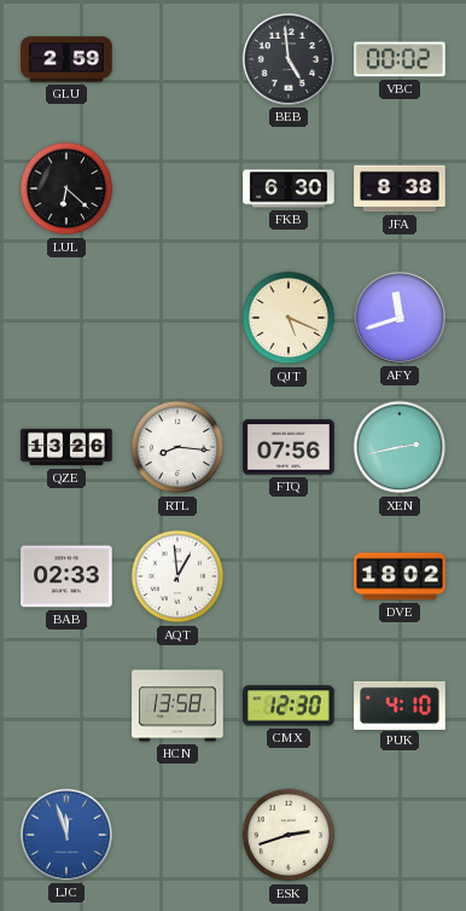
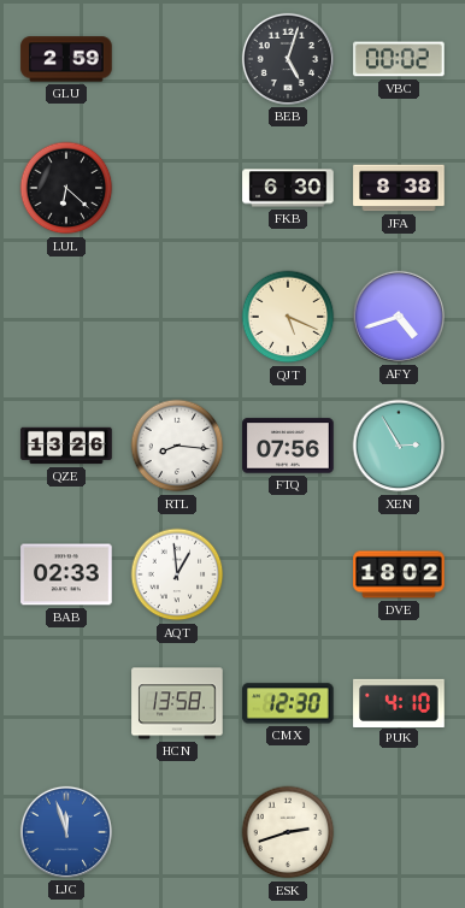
BEB: 4:59 -> 5:03
AFY: 11:42 -> 4:42
XEN: 2:43 -> 2:55
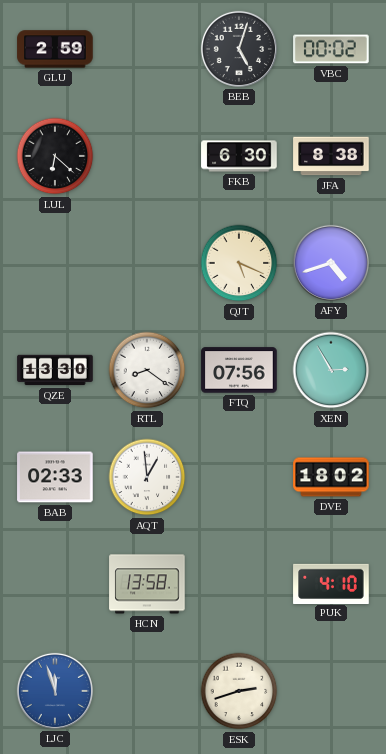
QZE: 13:26 -> 13:30
RTL: 8:16 -> 8:21
CMX: 12:30 -> none
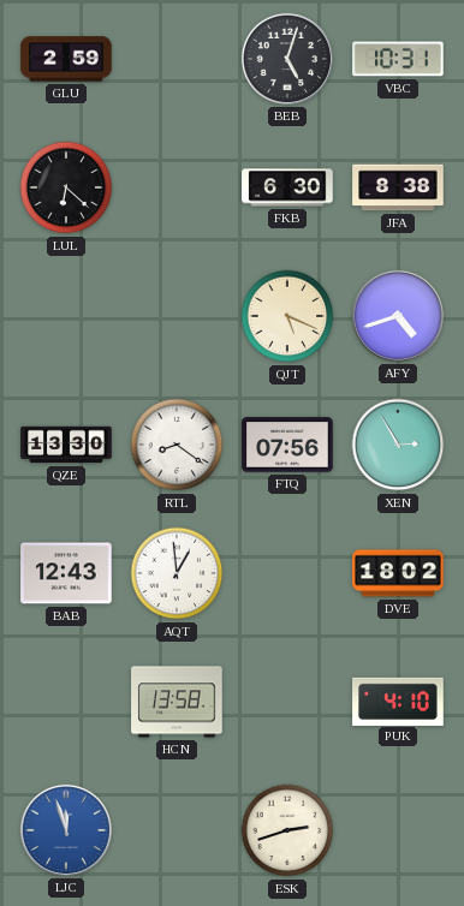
VBC: 00:02 -> 10:31
BAB: 02:33 -> 12:43
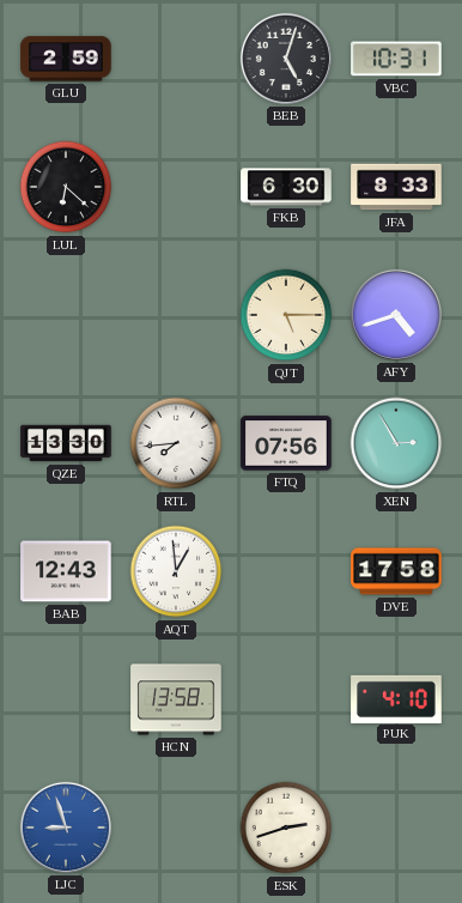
JFA: 8:38 -> 8:33
QJT: 5:19 -> 5:15
RTL: 8:21 -> 7:44
DVE: 18:02 -> 17:58
LJC: 11:57 -> 8:57
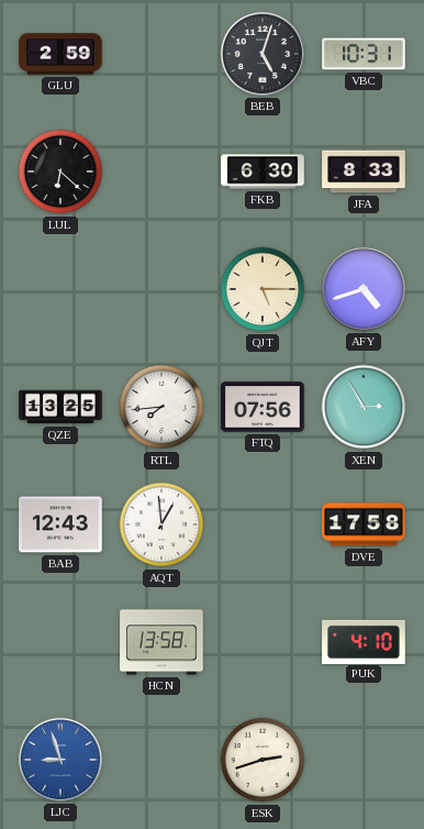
QZE: 13:30 -> 13:25
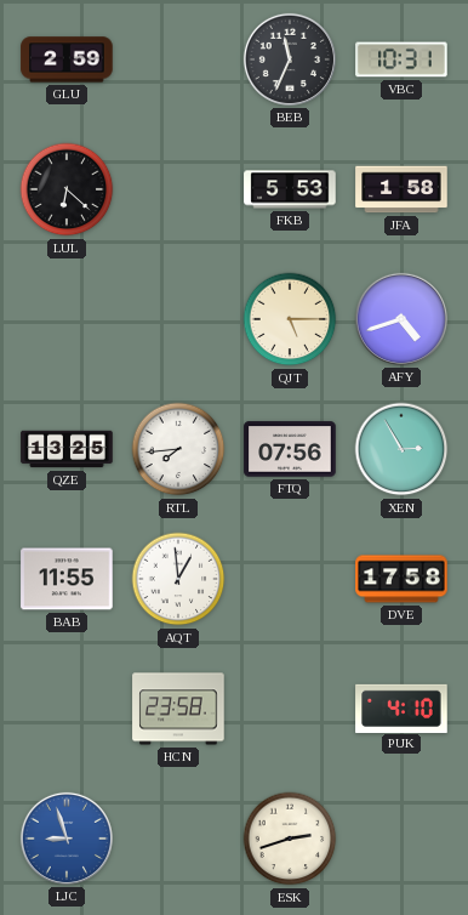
BEB: 5:03 -> 11:34
FKB: 6:30 -> 5:53
JFA: 8:33 -> 1:58
BAB: 12:43 -> 11:55
HCN: 13:58 -> 23:58
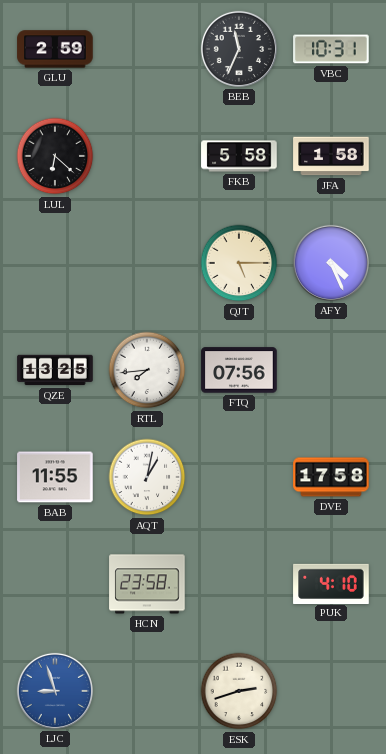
FKB: 5:53 -> 5:58
AFY: 4:42 -> 4:26
XEN: 2:55 -> none
AQT: 12:59 -> 1:02
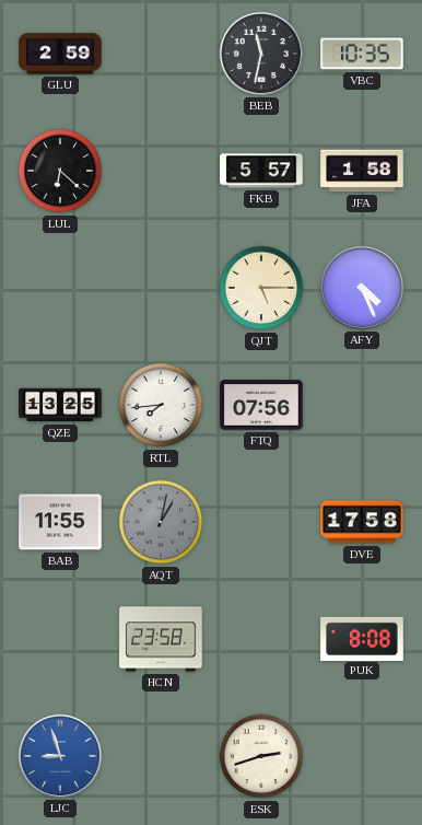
BEB: 11:34 -> 11:32
VBC: 10:31 -> 10:35
FKB: 5:58 -> 5:57
AQT dial: white -> grey
PUK: 4:10 -> 8:08
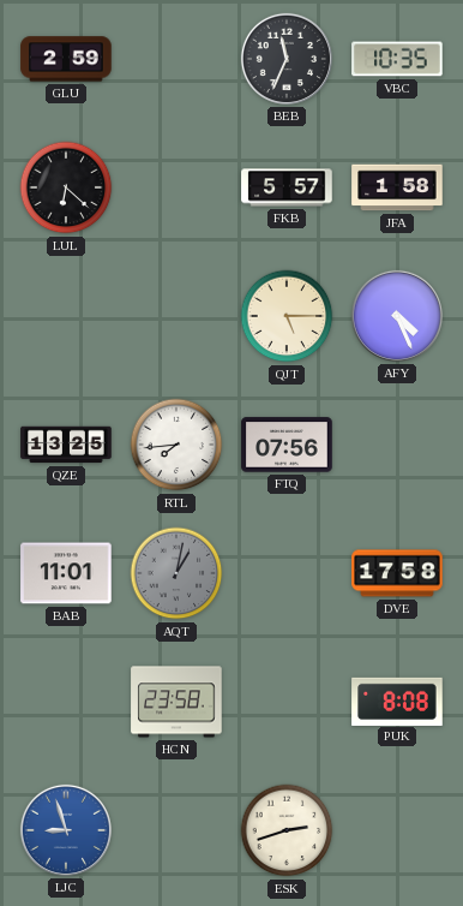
BEB: 11:32 -> 11:34
BAB: 11:55 -> 11:01
